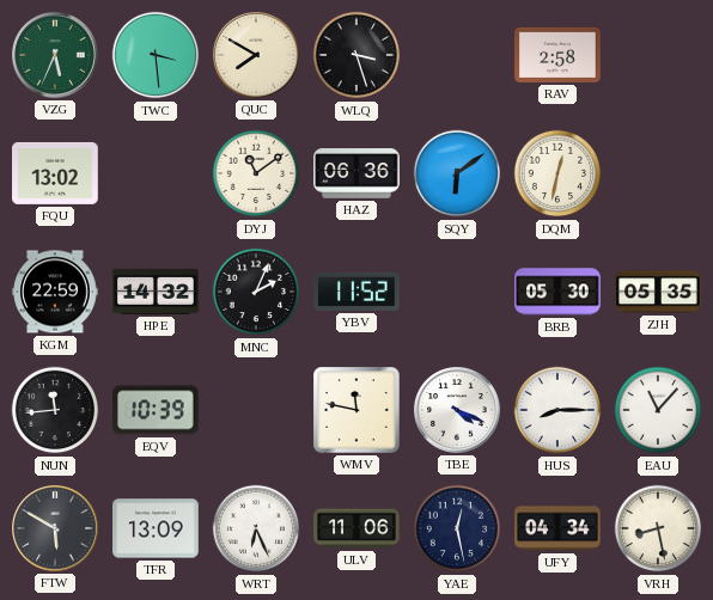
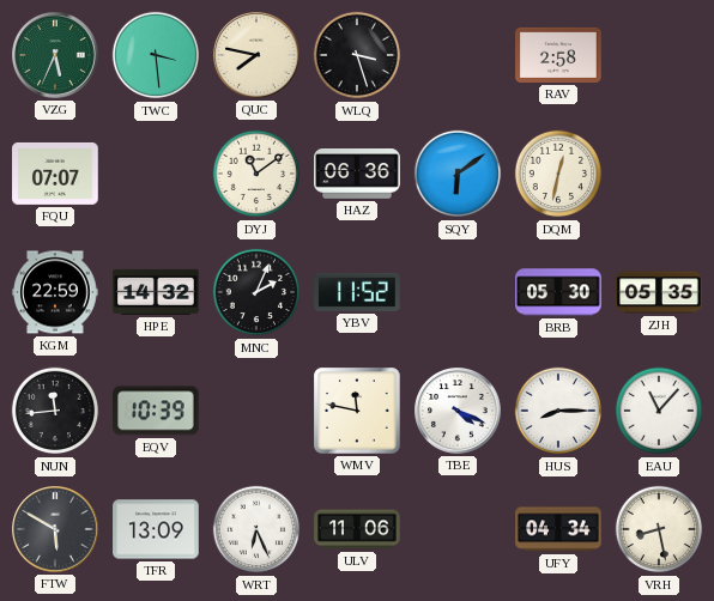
QUC: 7:50 -> 7:47
FQU: 13:02 -> 07:07
YAE: 12:28 -> none
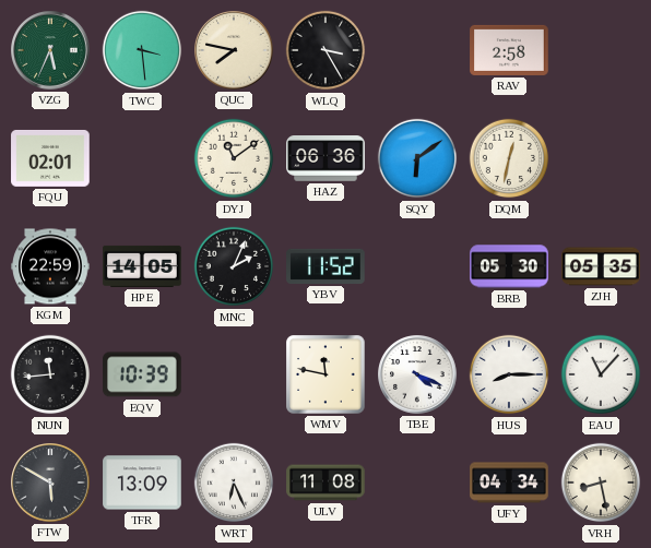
WLQ: 3:27 -> 3:25
FQU: 07:07 -> 02:01
HPE: 14:32 -> 14:05
ULV: 11:06 -> 11:08
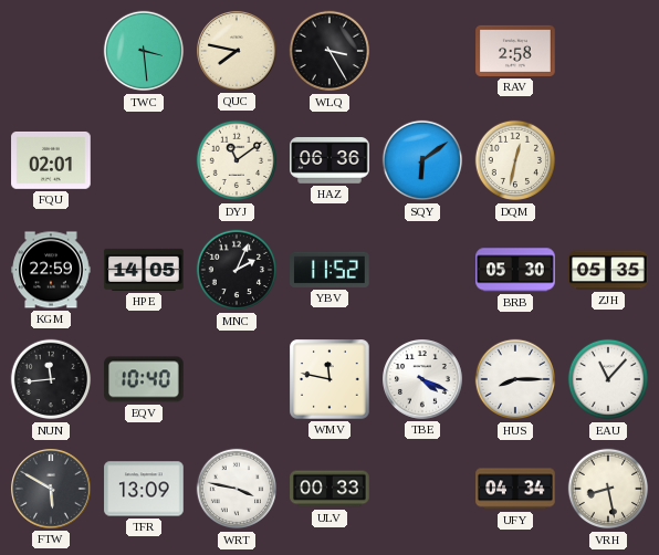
VZG: 5:34 -> none
EQV: 10:39 -> 10:40
WRT: 6:26 -> 3:47
ULV: 11:08 -> 00:33
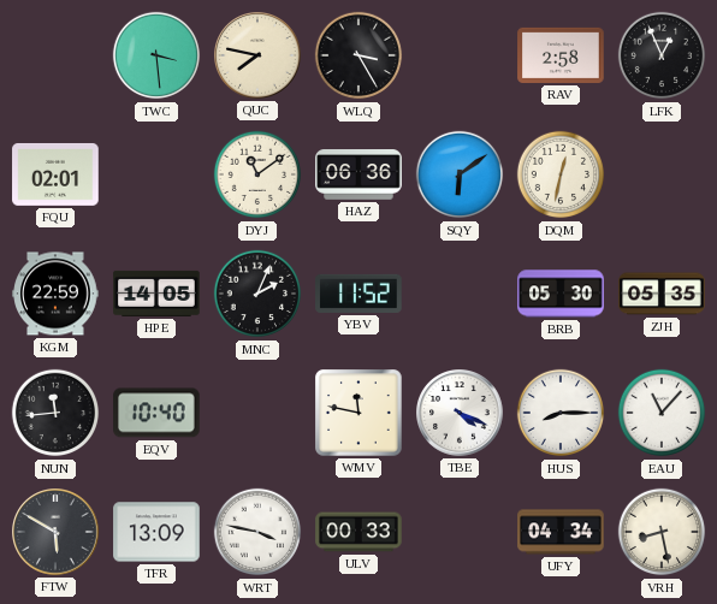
LFK: none -> 12:56
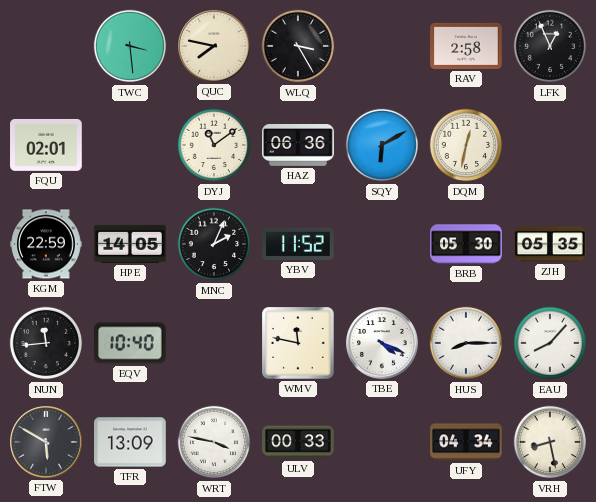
SQY: 6:09 -> 6:10
EAU: 11:07 -> 8:07
